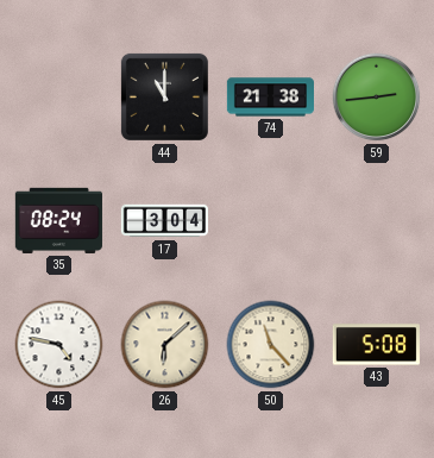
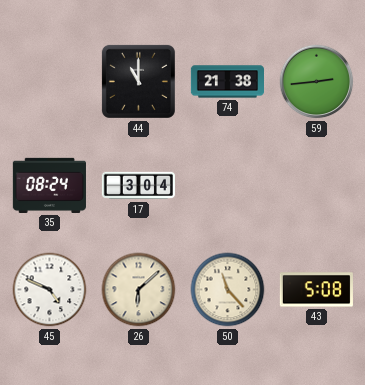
45: 4:47 -> 4:49
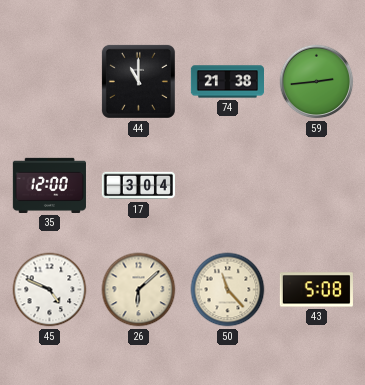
35: 08:24 -> 12:00
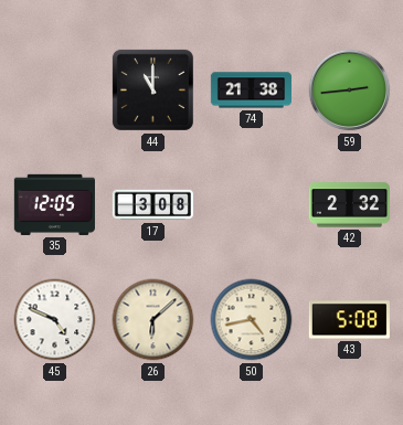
35: 12:00 -> 12:05
17: 3:04 -> 3:08
42: none -> 2:32
50: 11:23 -> 4:43
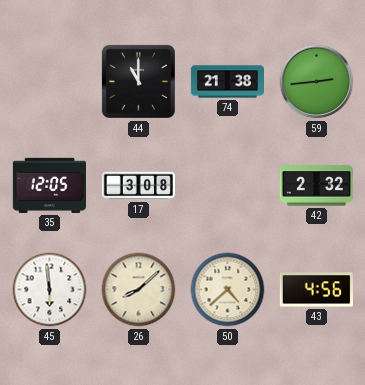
45: 4:49 -> 5:59
26: 6:08 -> 8:08
50: 4:43 -> 4:38
43: 5:08 -> 4:56
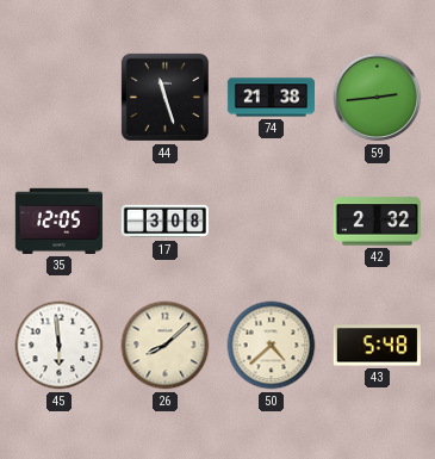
44: 11:00 -> 11:27
43: 4:56 -> 5:48
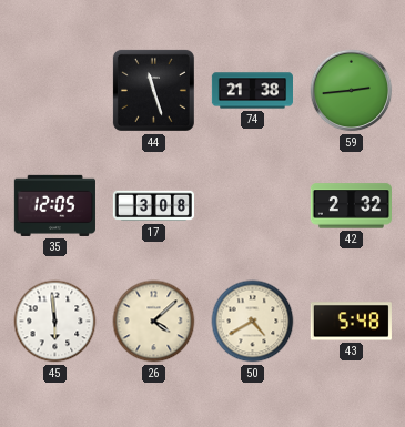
26: 8:08 -> 4:08
50: 4:38 -> 4:40
